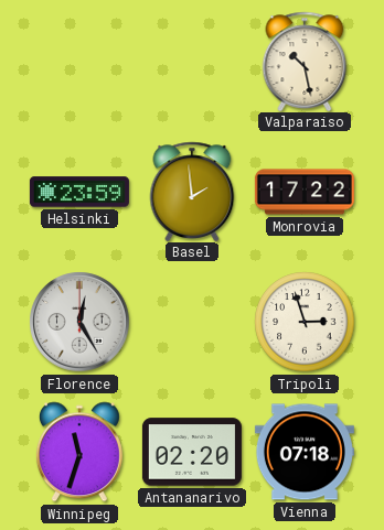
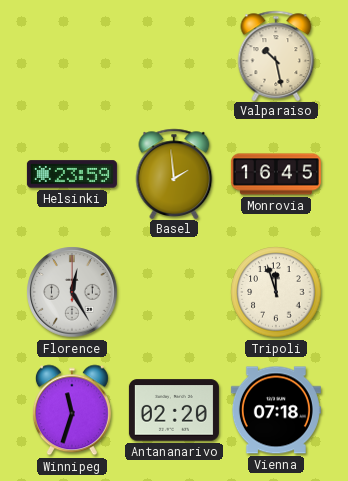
Monrovia: 17:22 -> 16:45
Tripoli: 2:57 -> 11:57
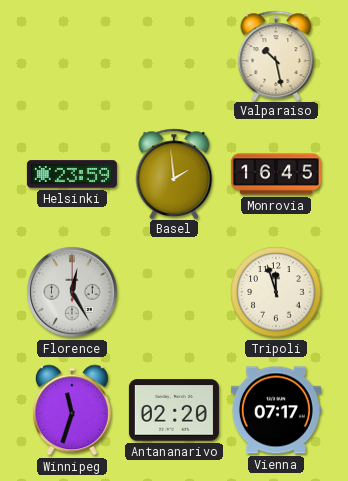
Vienna: 07:18 -> 07:17
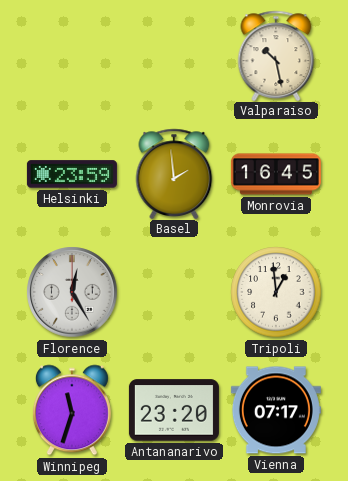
Tripoli: 11:57 -> 12:59
Antananarivo: 02:20 -> 23:20
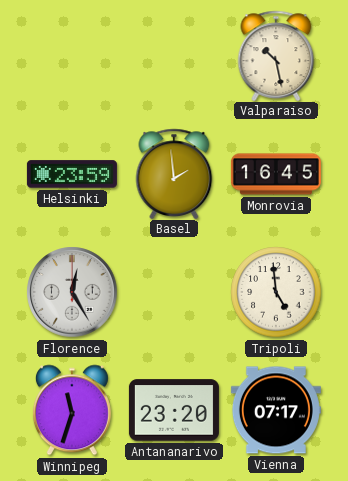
Tripoli: 12:59 -> 4:59
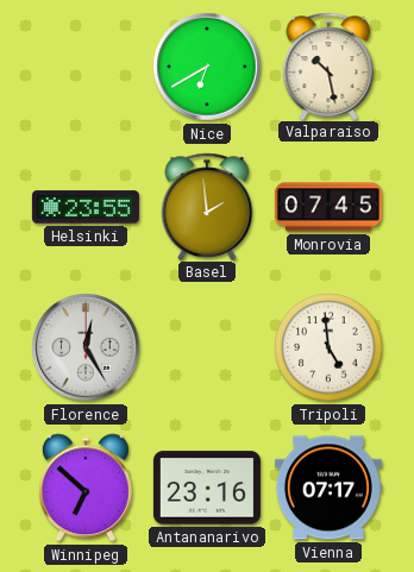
Nice: none -> 6:40
Helsinki: 23:59 -> 23:55
Monrovia: 16:45 -> 07:45
Winnipeg: 11:33 -> 6:52
Antananarivo: 23:20 -> 23:16
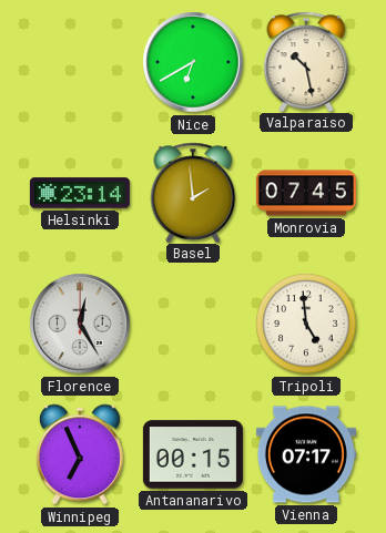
Helsinki: 23:55 -> 23:14
Winnipeg: 6:52 -> 6:56
Antananarivo: 23:16 -> 00:15
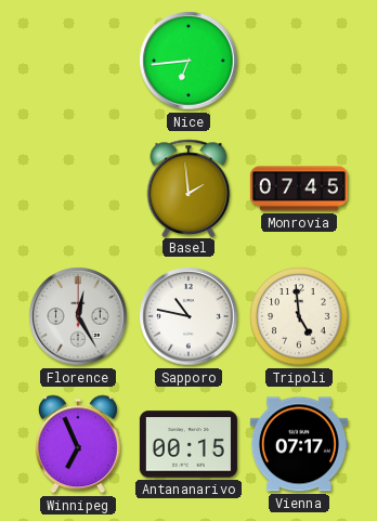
Nice: 6:40 -> 6:44
Valparaiso: 10:28 -> none
Helsinki: 23:14 -> none
Sapporo: none -> 10:47
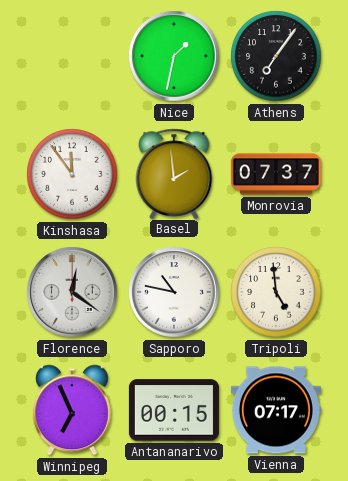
Nice: 6:44 -> 1:32
Athens: none -> 7:06
Kinshasa: none -> 11:54
Monrovia: 07:45 -> 07:37
Florence: 12:25 -> 12:21
